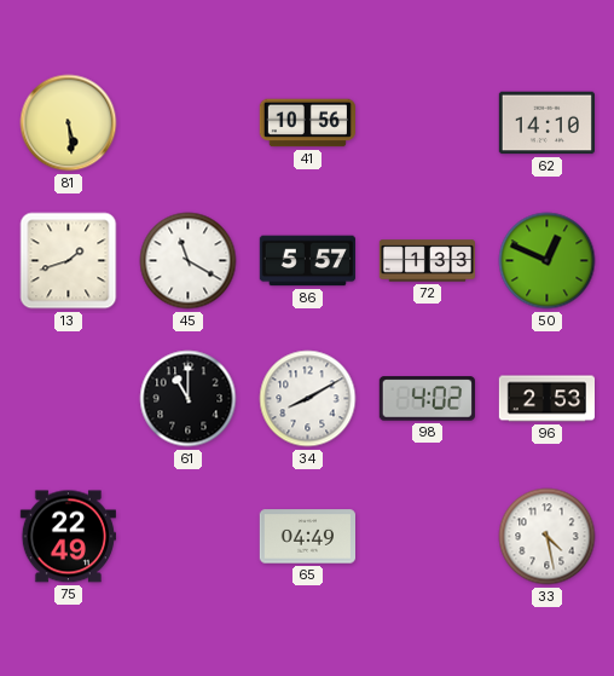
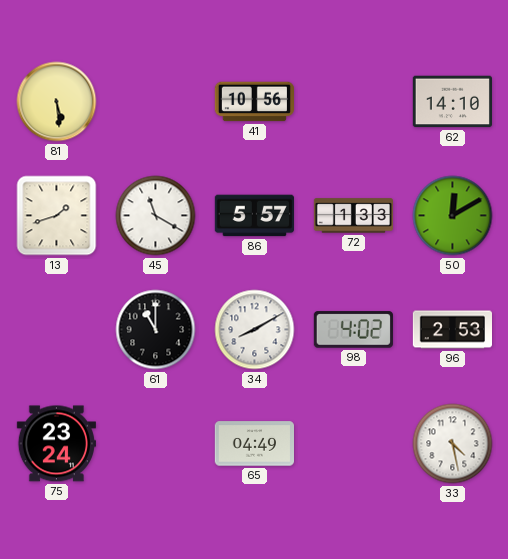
50: 12:49 -> 12:10
75: 22:49 -> 23:24
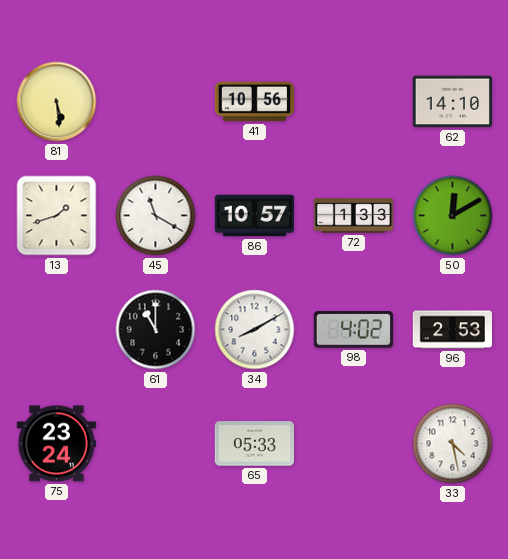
86: 5:57 -> 10:57
65: 04:49 -> 05:33
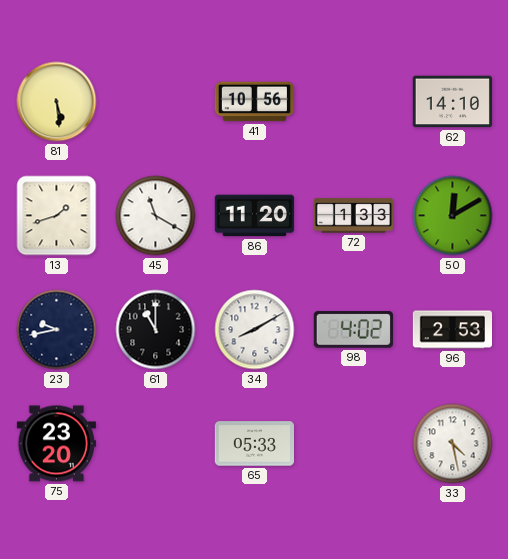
86: 10:57 -> 11:20
23: none -> 9:43
75: 23:24 -> 23:20
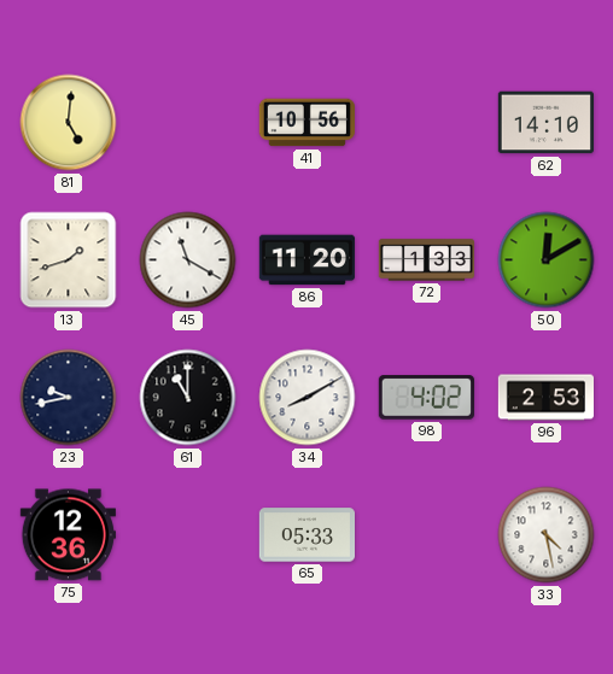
81: 5:29 -> 5:01
75: 23:20 -> 12:36
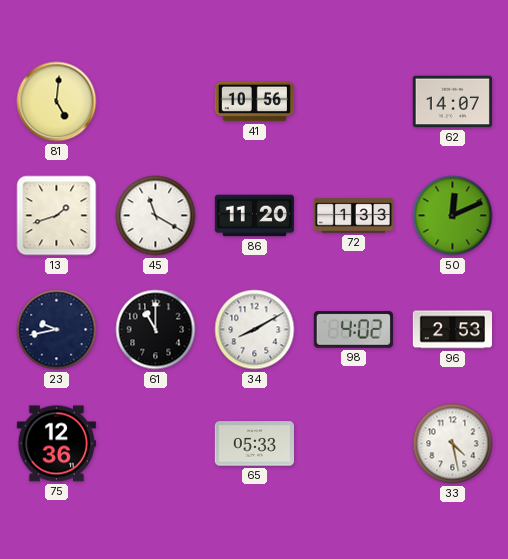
62: 14:10 -> 14:07
50: 12:10 -> 12:11
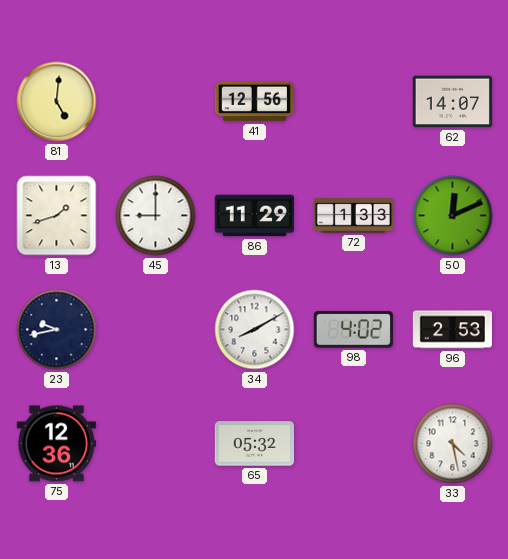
41: 10:56 -> 12:56
45: 11:20 -> 9:00
86: 11:20 -> 11:29
61: 11:00 -> none
65: 05:33 -> 05:32
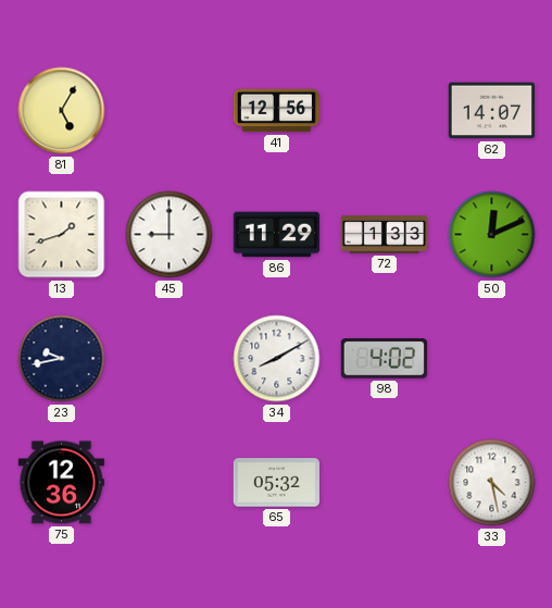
81: 5:01 -> 5:05
96: 2:53 -> none
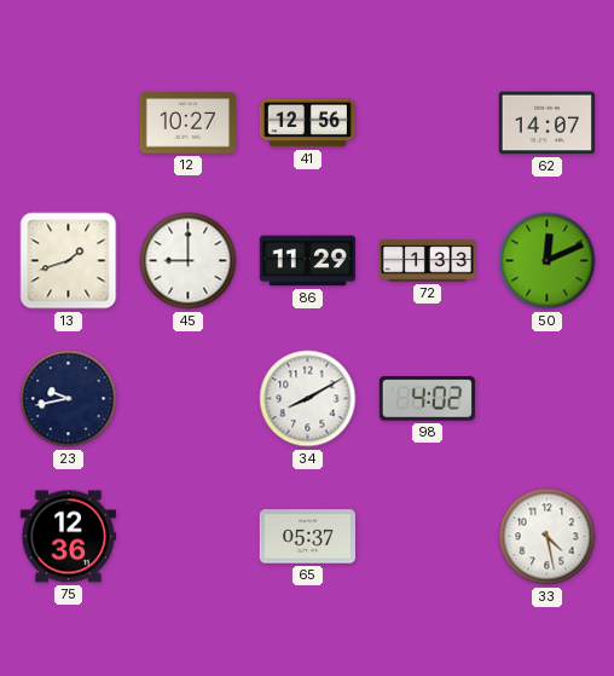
81: 5:05 -> none
12: none -> 10:27
65: 05:32 -> 05:37
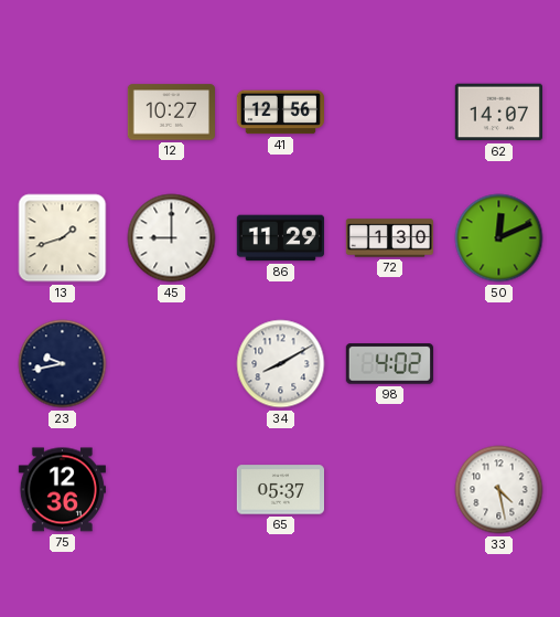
72: 1:33 -> 1:30
